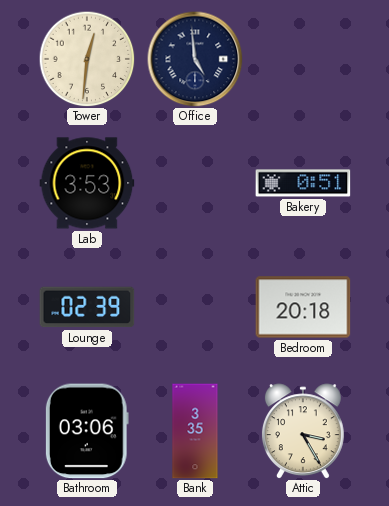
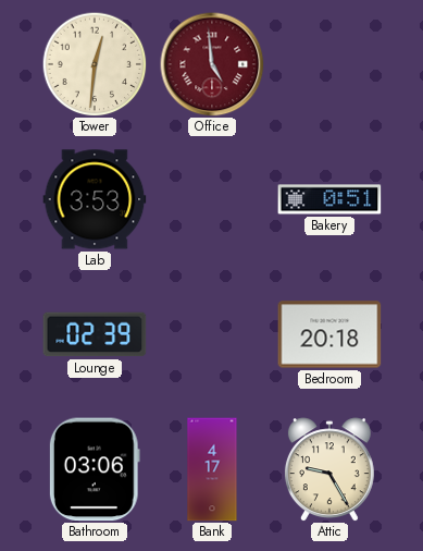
Office dial: navy -> burgundy
Bank: 3:35 -> 4:17
Attic: 3:25 -> 9:25
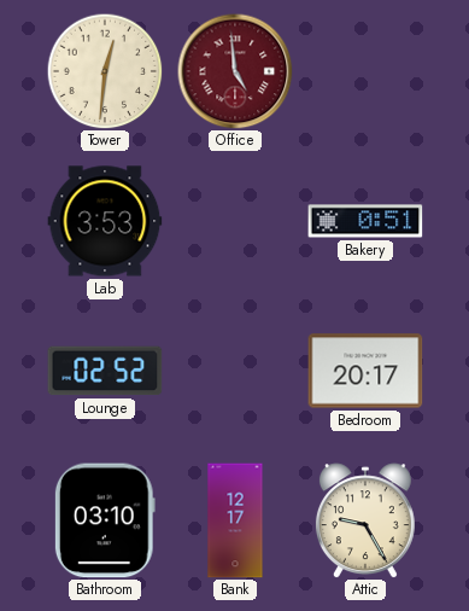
Lounge: 02:39 -> 02:52
Bedroom: 20:18 -> 20:17
Bathroom: 03:06 -> 03:10
Bank: 4:17 -> 12:17
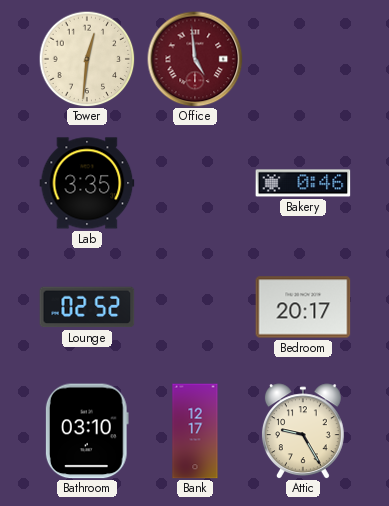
Lab: 3:53 -> 3:35
Bakery: 0:51 -> 0:46
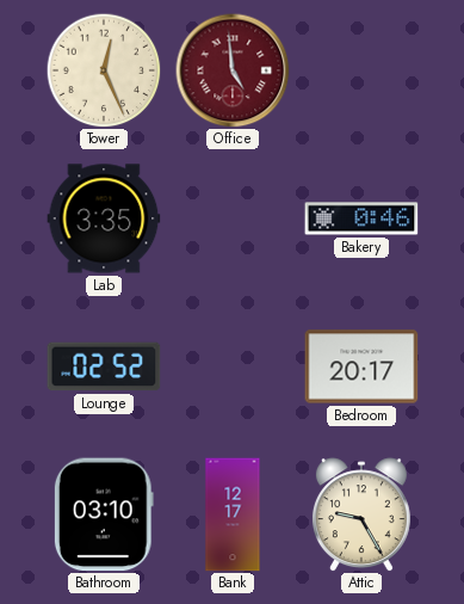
Tower: 12:31 -> 12:26
